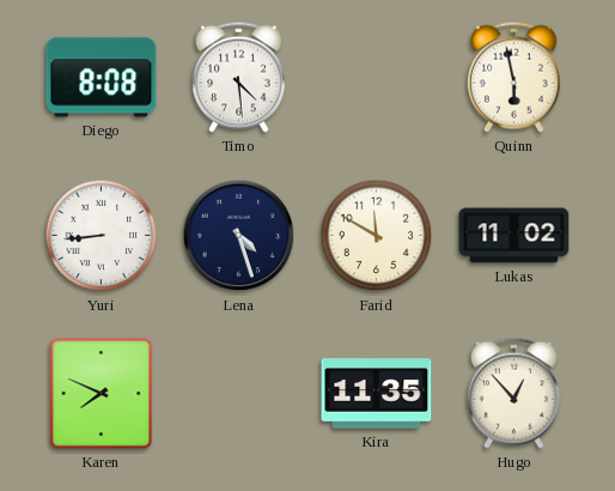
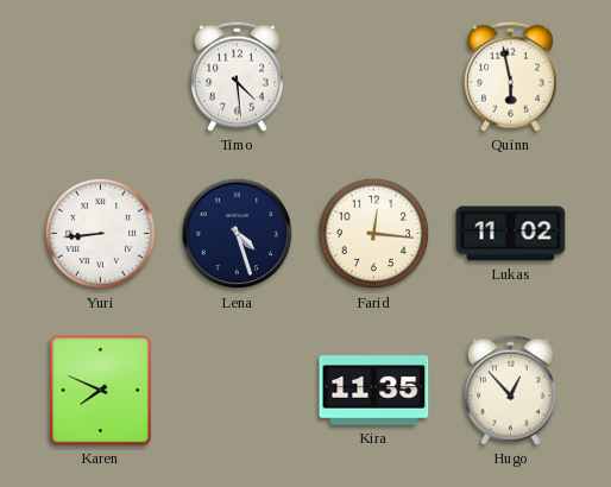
Diego: 8:08 -> none
Farid: 11:50 -> 12:16
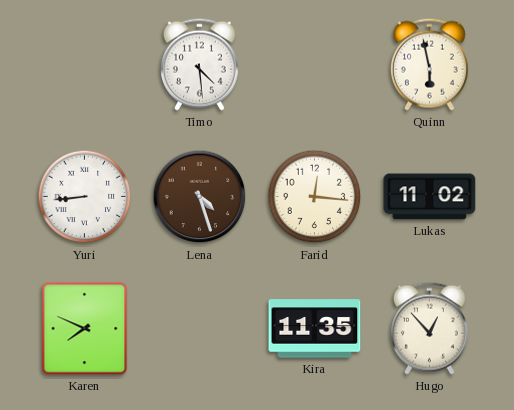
Lena dial: navy -> brown
